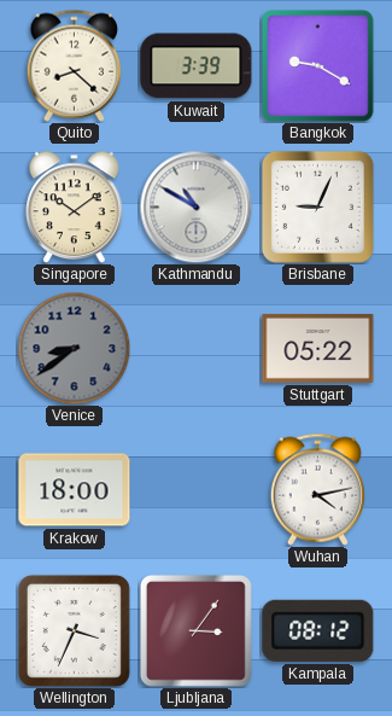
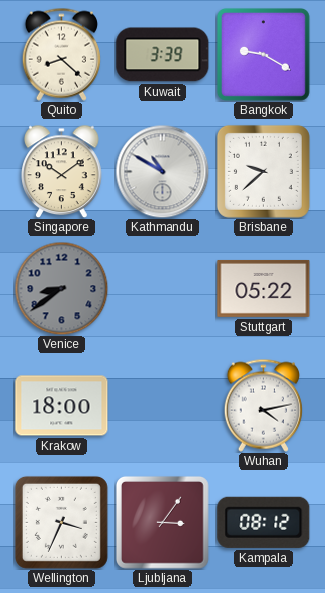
Brisbane: 9:04 -> 9:38
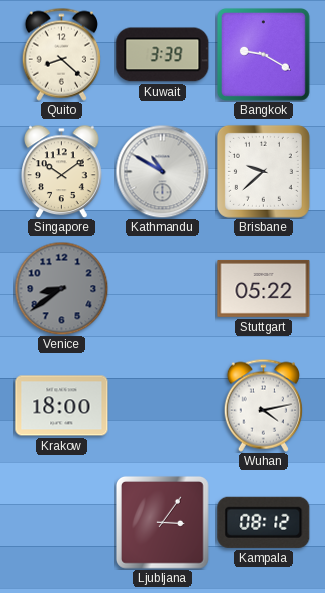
Wellington: 3:34 -> none
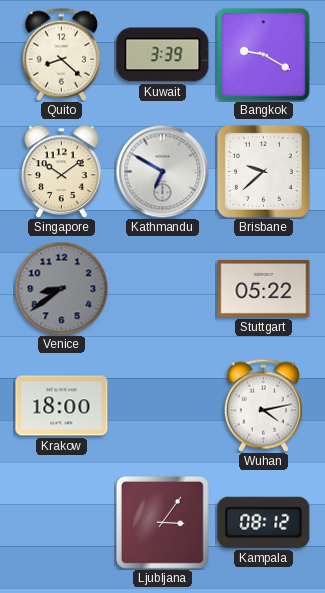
Kathmandu: 10:50 -> 6:50
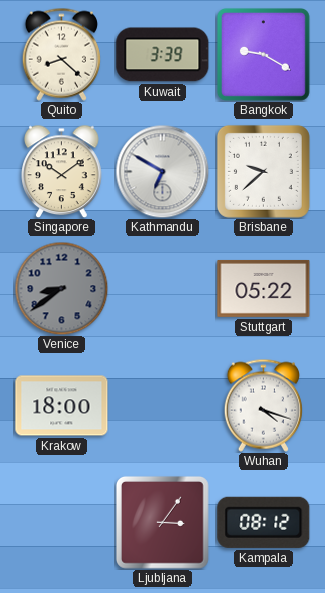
Wuhan: 4:13 -> 4:18
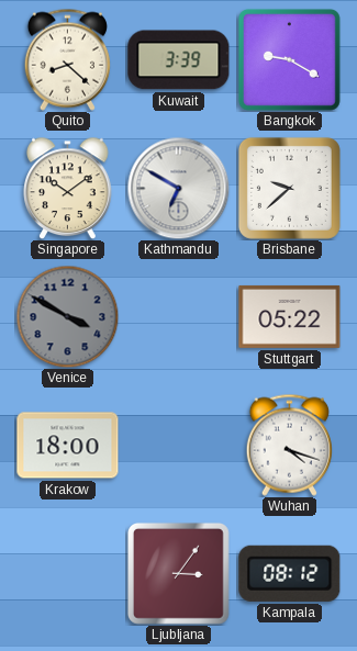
Venice: 8:39 -> 3:50
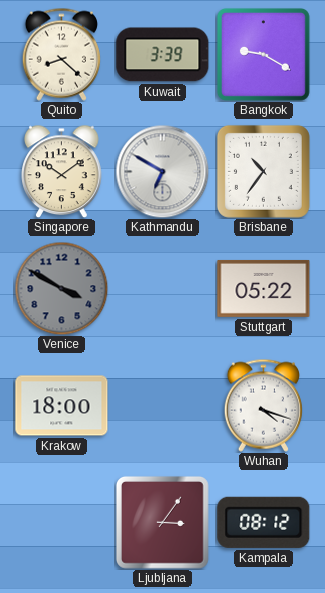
Brisbane: 9:38 -> 10:36
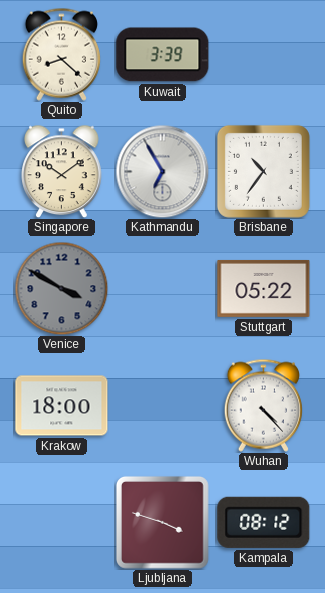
Bangkok: 9:20 -> none
Kathmandu: 6:50 -> 6:55
Wuhan: 4:18 -> 4:23
Ljubljana: 3:06 -> 3:48
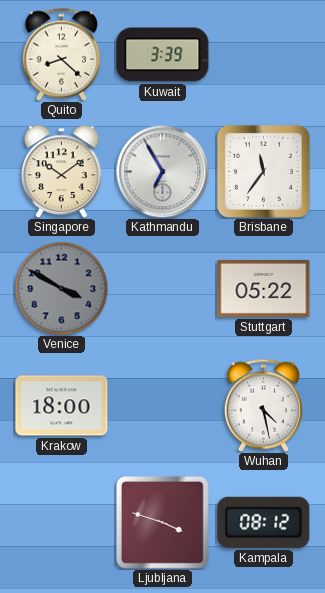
Brisbane: 10:36 -> 11:36
Wuhan: 4:23 -> 4:28
